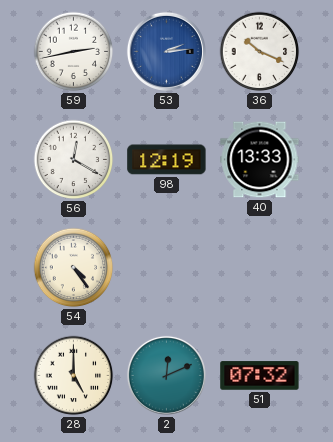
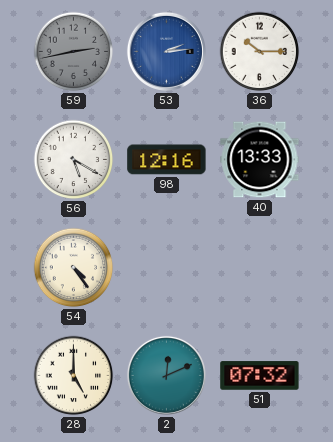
59 dial: white -> grey
36: 10:19 -> 10:15
56: 12:20 -> 5:20
98: 12:19 -> 12:16
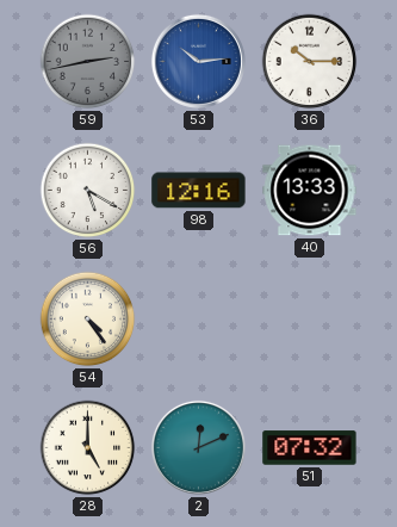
53: 2:14 -> 10:14
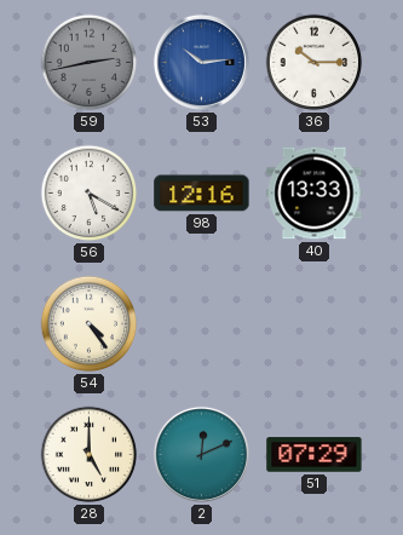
51: 07:32 -> 07:29
